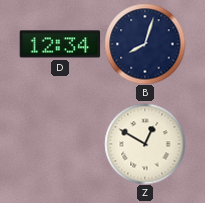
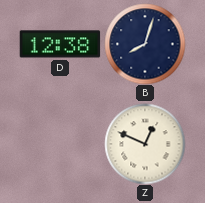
D: 12:34 -> 12:38
Z: 12:50 -> 12:49
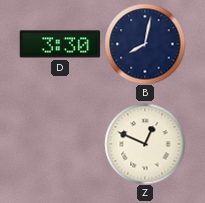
D: 12:38 -> 3:30
B: 8:03 -> 8:02
